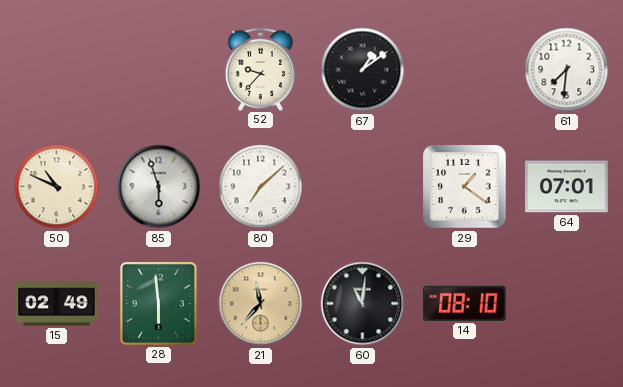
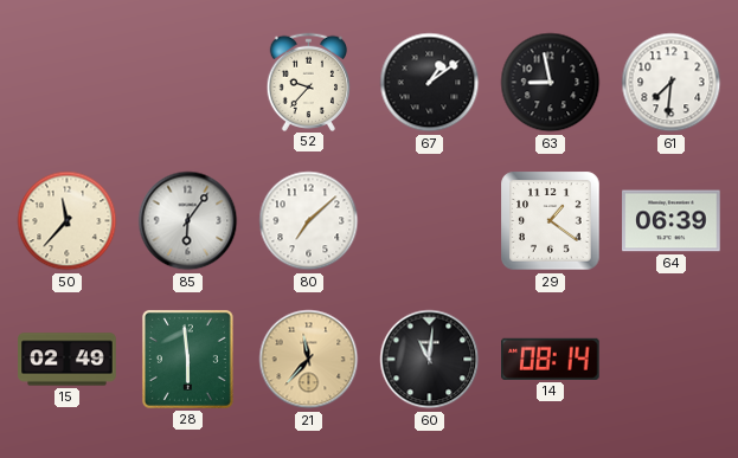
63: none -> 8:58
50: 10:49 -> 11:37
85: 5:57 -> 6:06
64: 07:01 -> 06:39
14: 08:10 -> 08:14
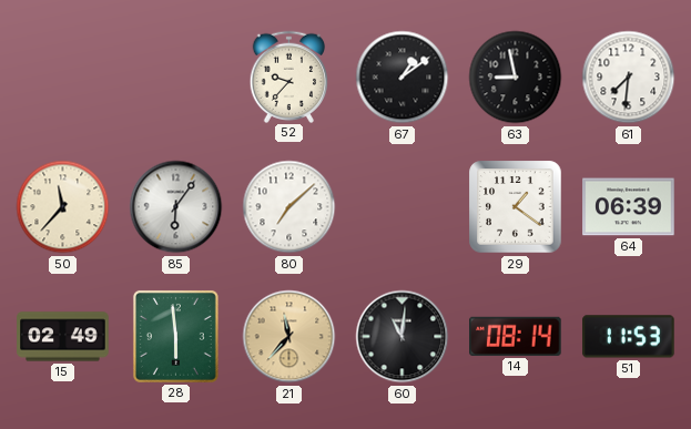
51: none -> 11:53
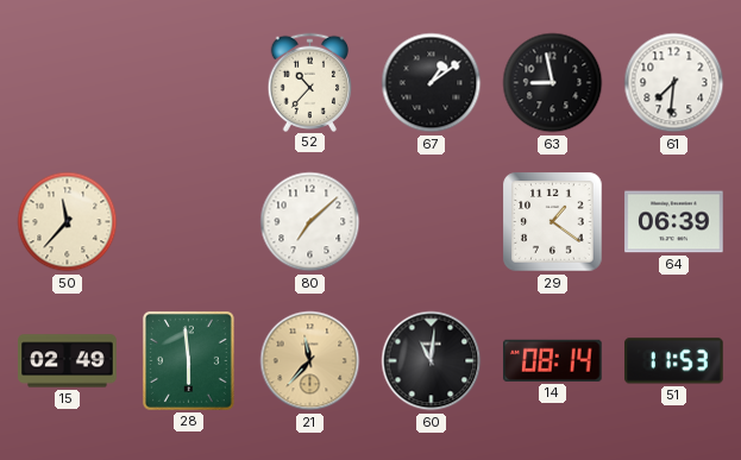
52: 9:37 -> 10:37
85: 6:06 -> none
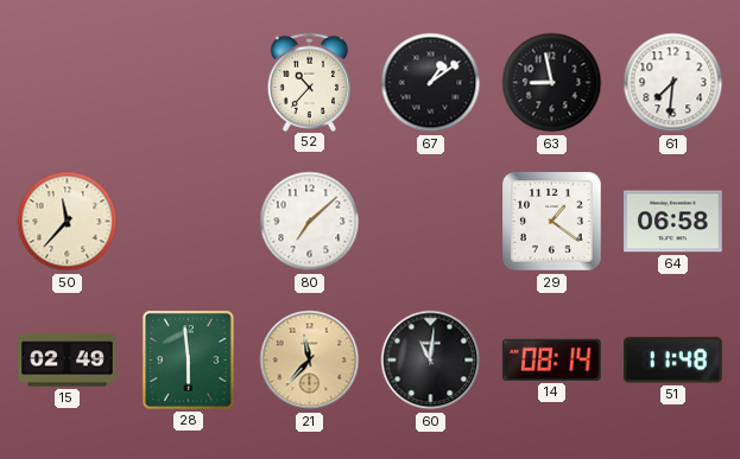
64: 06:39 -> 06:58
51: 11:53 -> 11:48
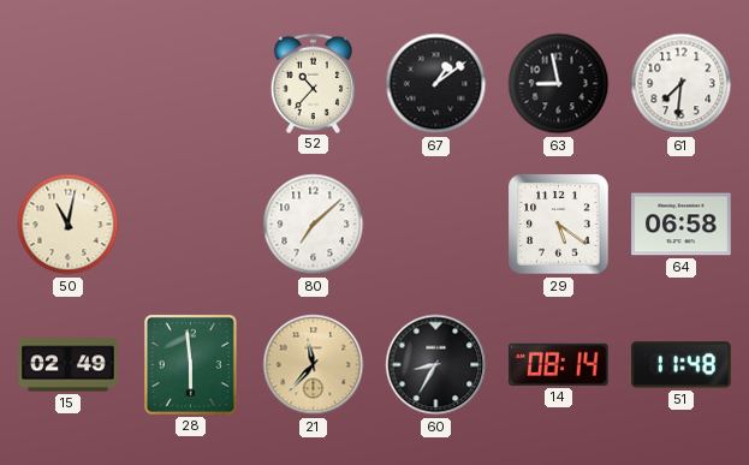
50: 11:37 -> 11:02
29: 1:21 -> 5:21
60: 11:01 -> 8:35
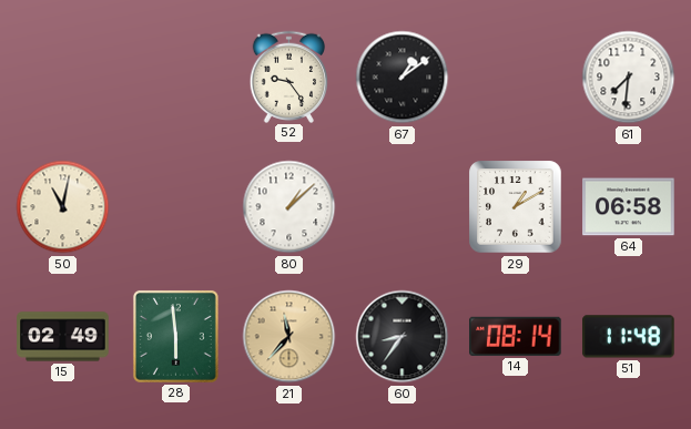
52: 10:37 -> 9:24
63: 8:58 -> none
80: 7:08 -> 1:08
29: 5:21 -> 1:10
60: 8:35 -> 8:36
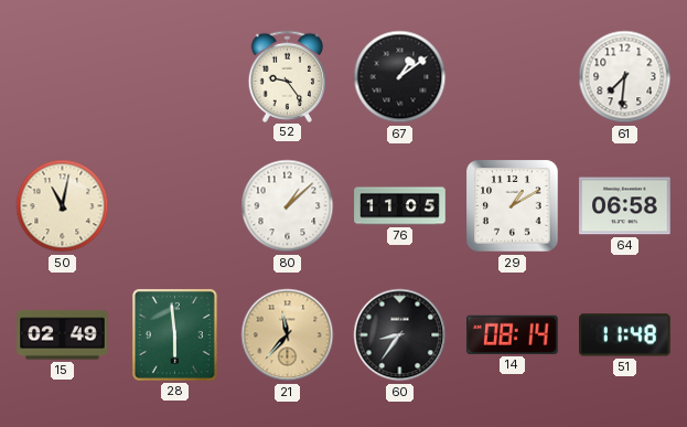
76: none -> 11:05
